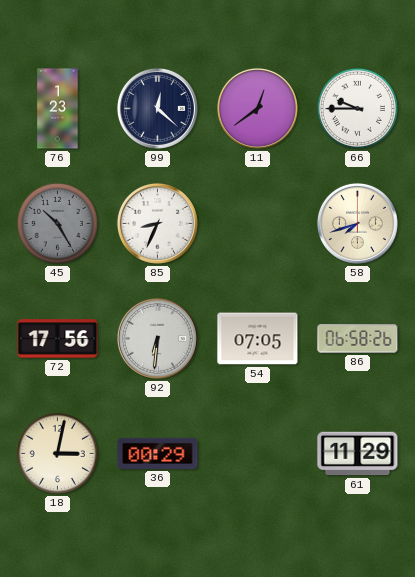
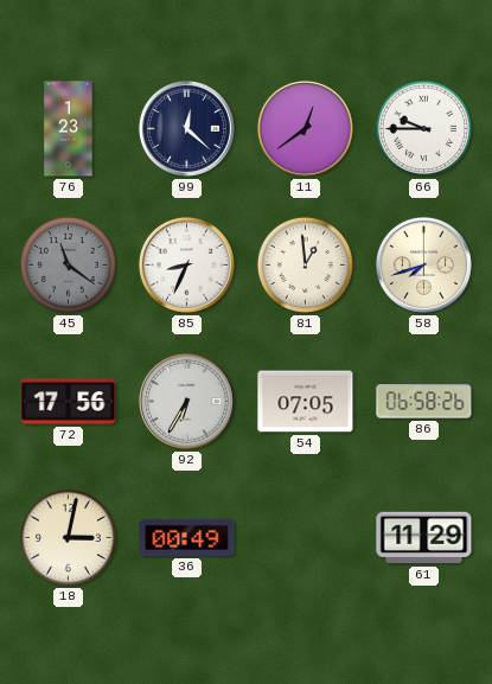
45: 10:25 -> 11:21
81: none -> 12:59
92: 6:31 -> 6:35
36: 00:29 -> 00:49
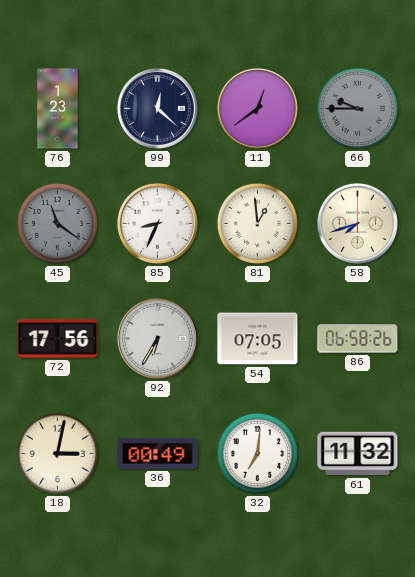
66 dial: white -> grey
32: none -> 7:01
61: 11:29 -> 11:32
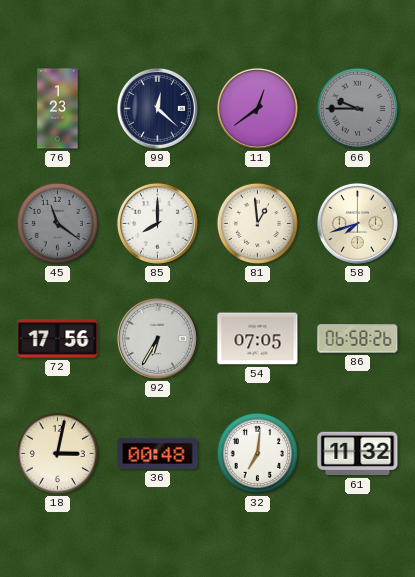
85: 8:34 -> 8:00
36: 00:49 -> 00:48
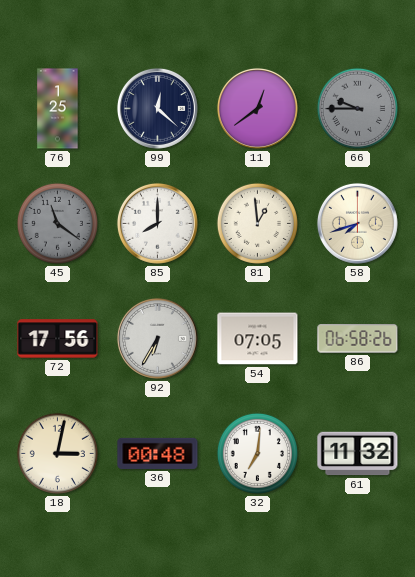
76: 1:23 -> 1:25
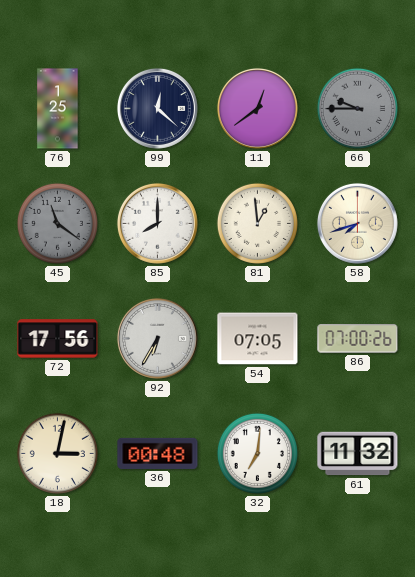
86: 06:58 -> 07:00
